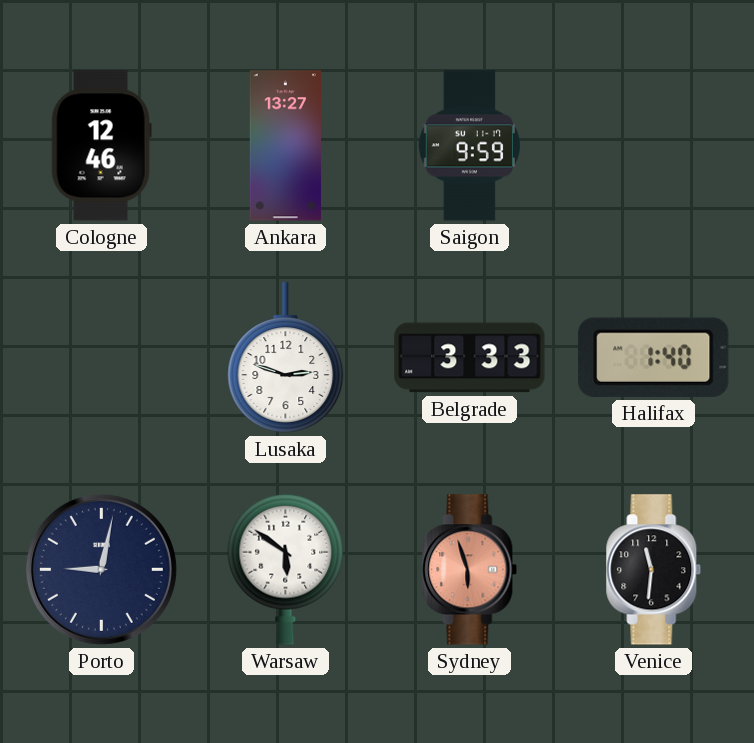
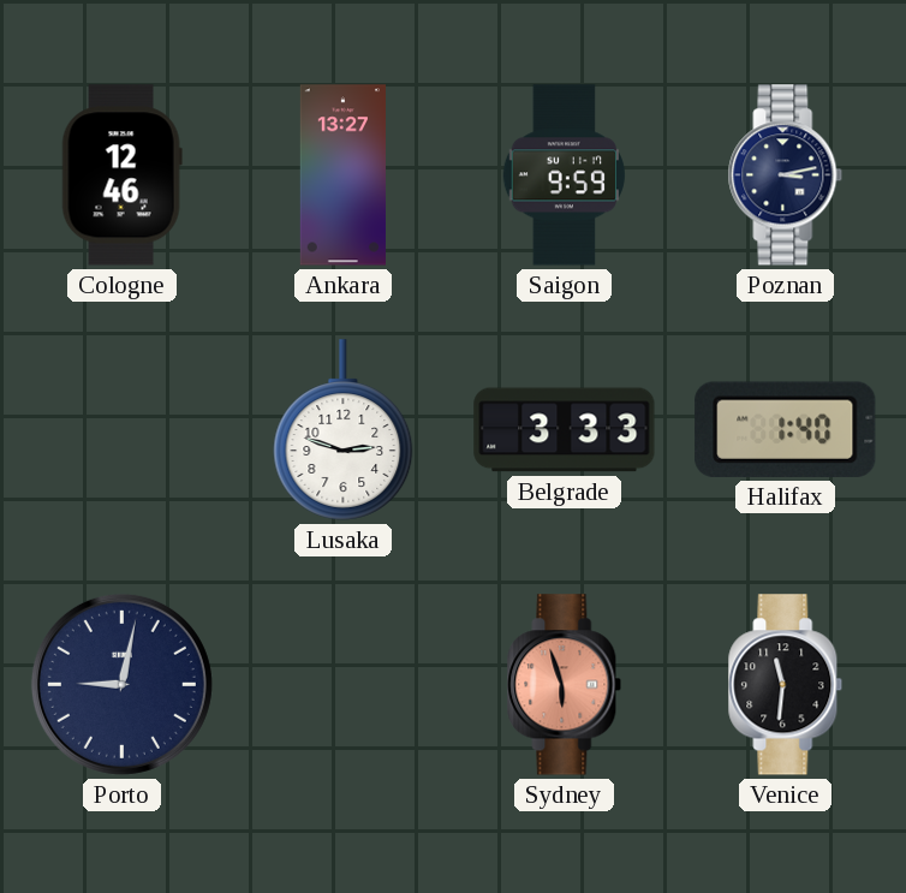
Poznan: none -> 3:13
Warsaw: 5:51 -> none
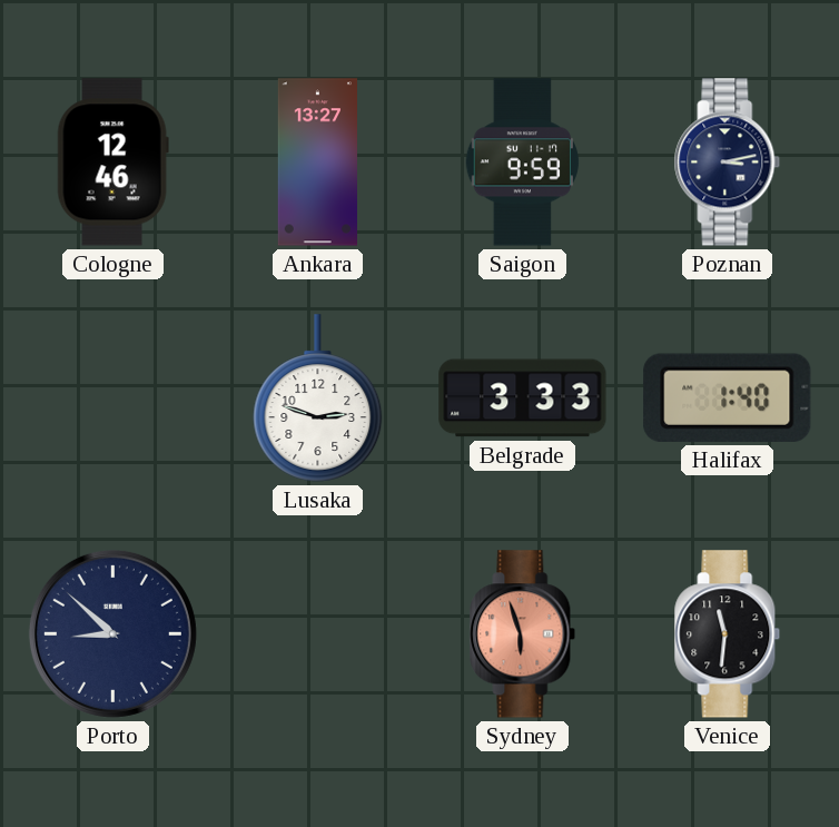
Porto: 9:02 -> 8:52
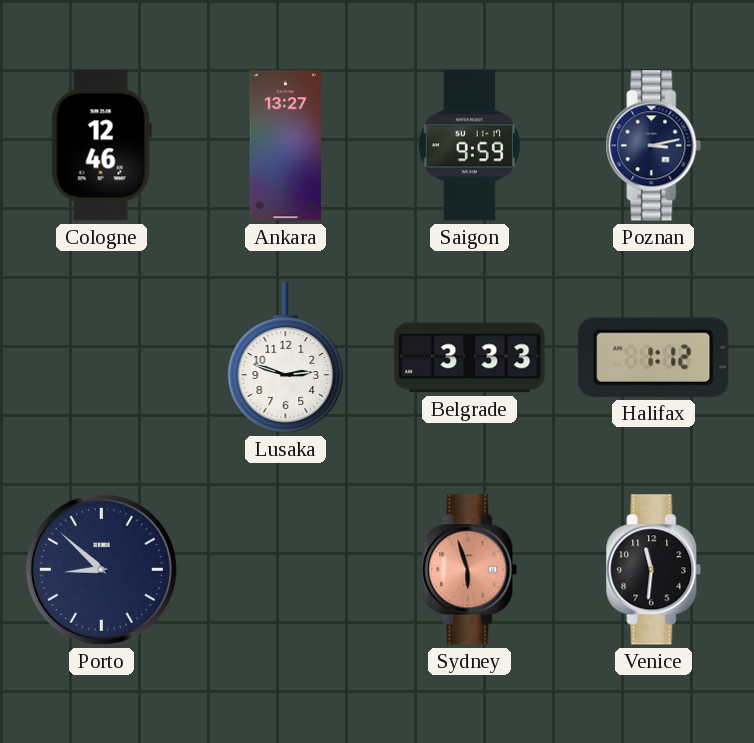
Halifax: 1:40 -> 1:12
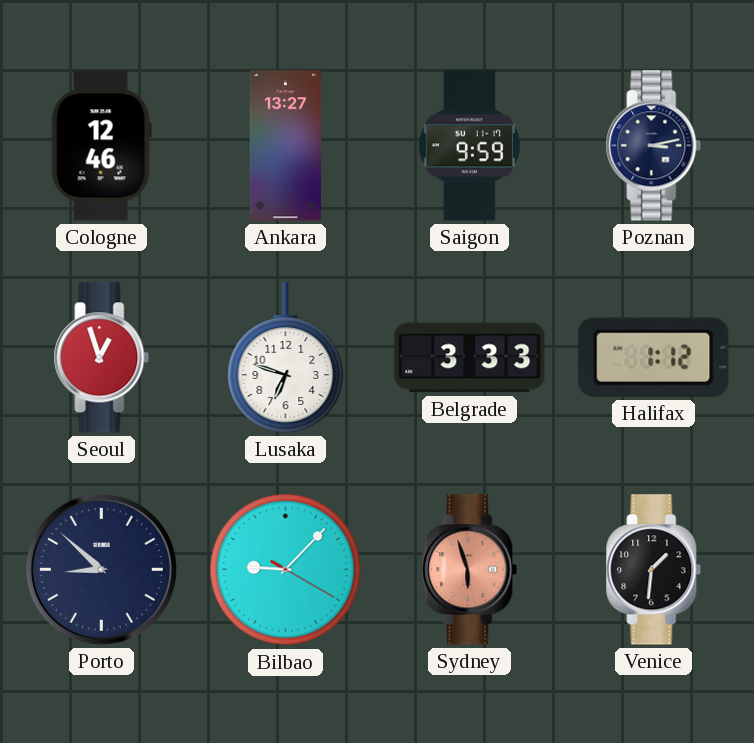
Seoul: none -> 12:57
Lusaka: 2:48 -> 6:48
Bilbao: none -> 9:07
Venice: 11:31 -> 1:31
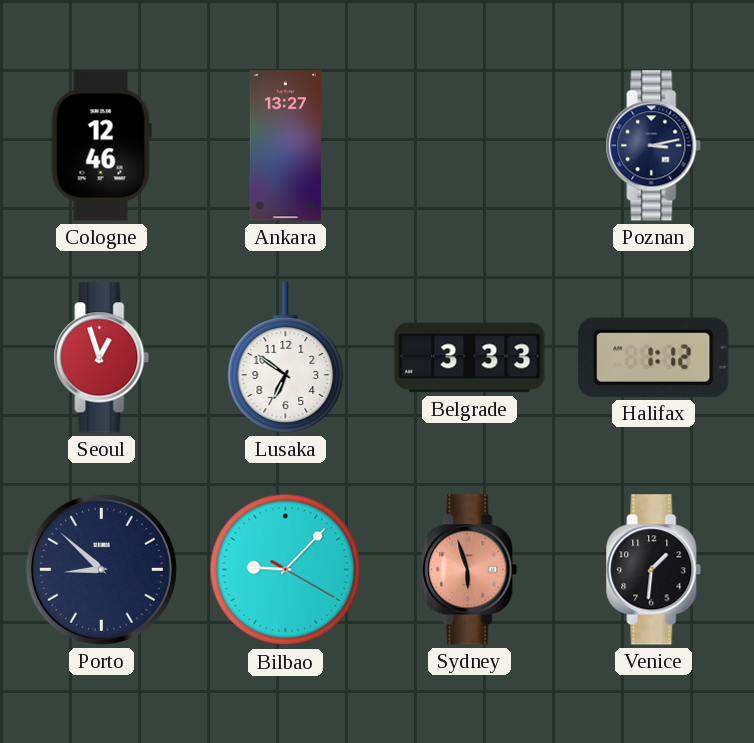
Saigon: 9:59 -> none
Lusaka: 6:48 -> 6:51
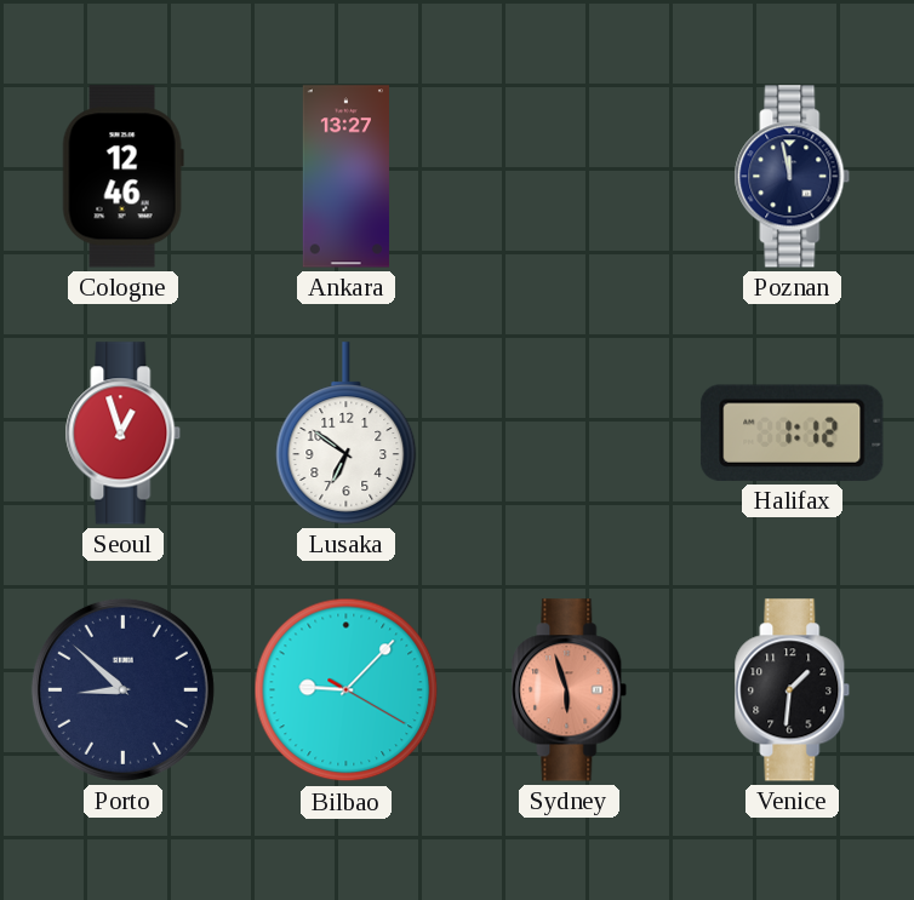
Poznan: 3:13 -> 11:58
Belgrade: 3:33 -> none
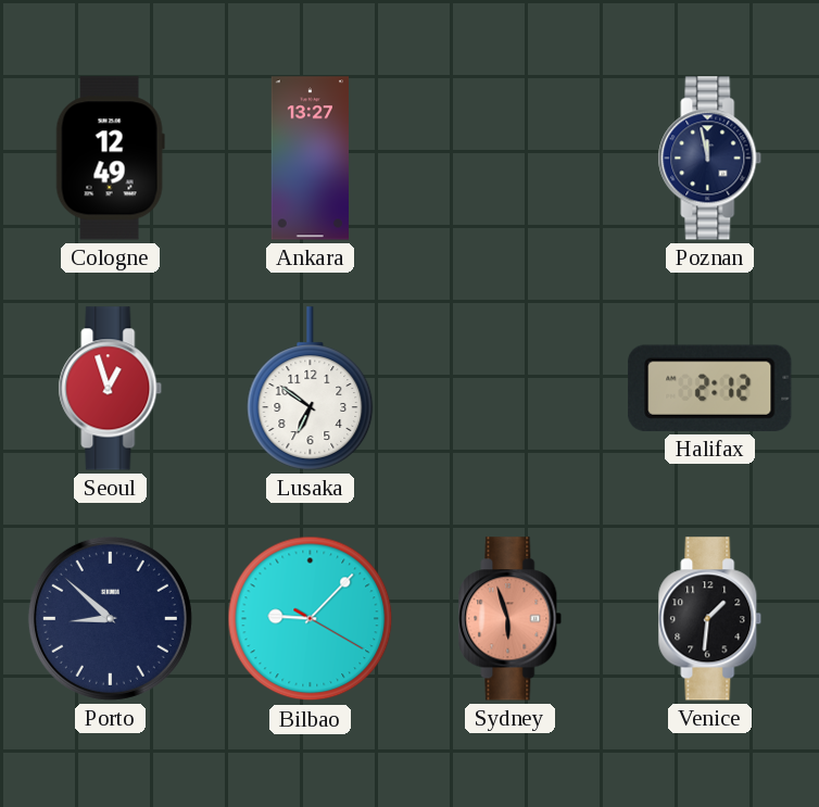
Cologne: 12:46 -> 12:49
Halifax: 1:12 -> 2:12
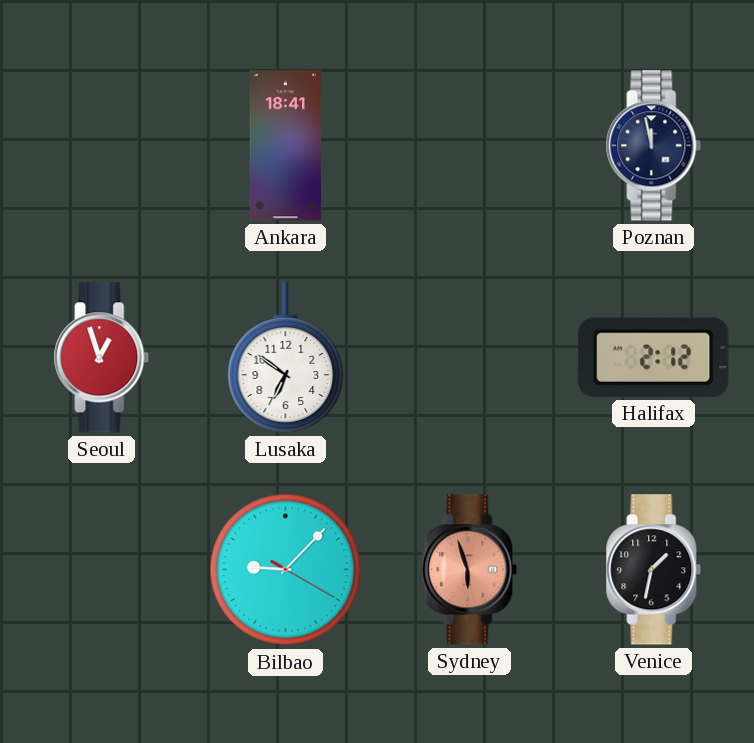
Cologne: 12:49 -> none
Ankara: 13:27 -> 18:41
Porto: 8:52 -> none
Venice: 1:31 -> 1:32
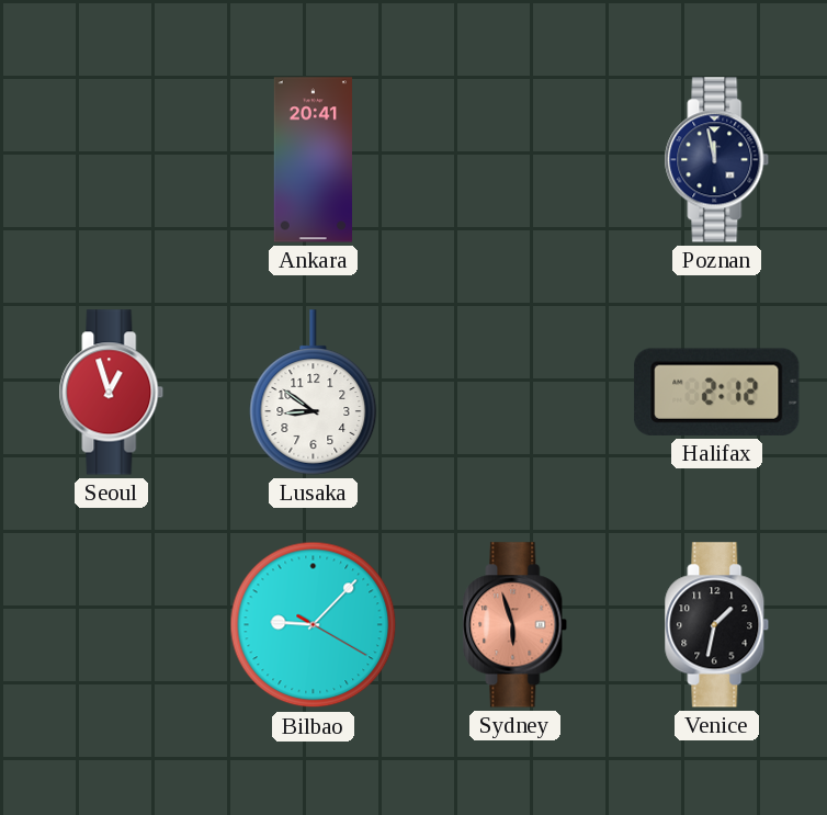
Ankara: 18:41 -> 20:41
Lusaka: 6:51 -> 8:51
